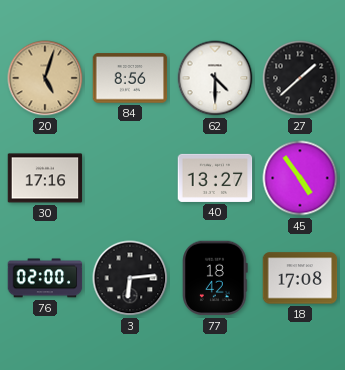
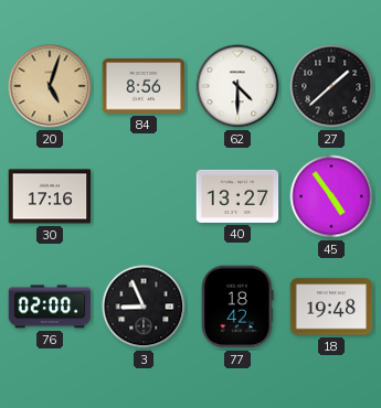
3: 6:14 -> 8:56
18: 17:08 -> 19:48
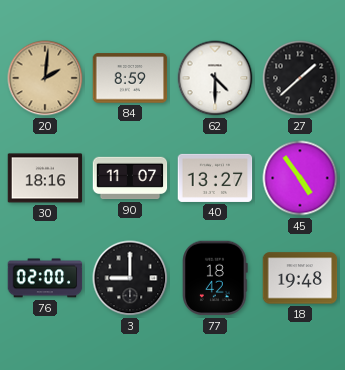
20: 5:03 -> 2:01
84: 8:56 -> 8:59
30: 17:16 -> 18:16
90: none -> 11:07
3: 8:56 -> 9:00
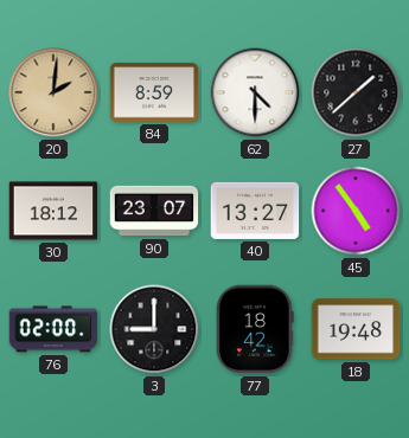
30: 18:16 -> 18:12
90: 11:07 -> 23:07
